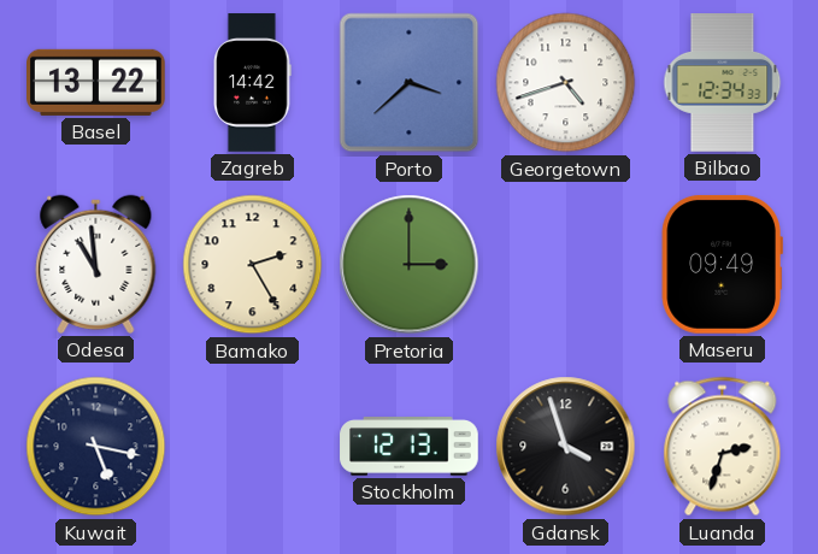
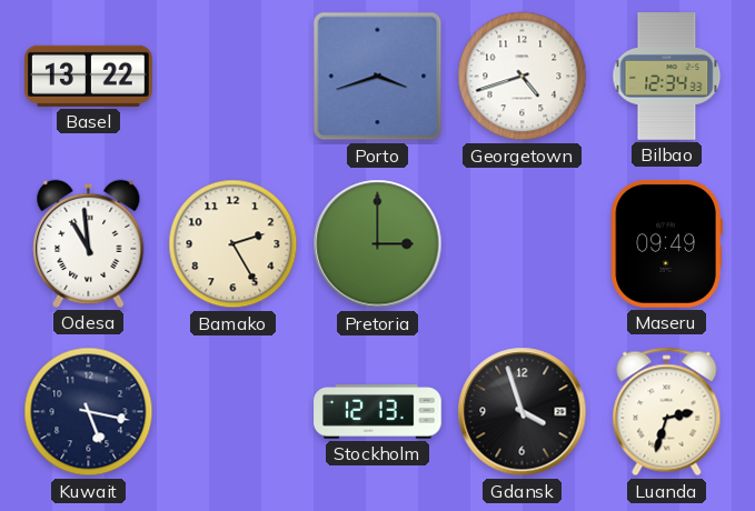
Zagreb: 14:42 -> none
Porto: 3:38 -> 3:42
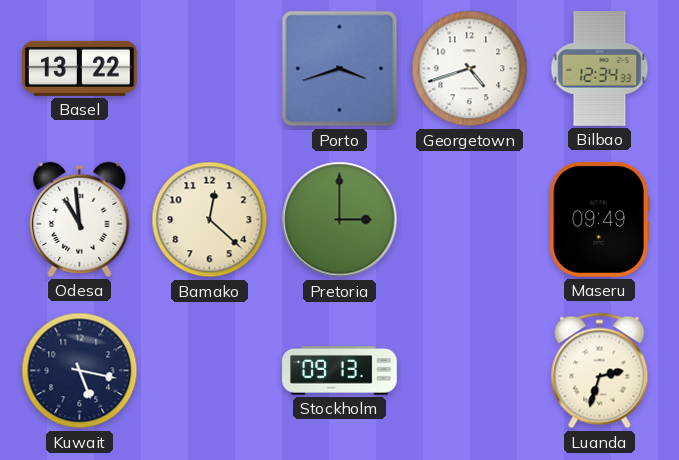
Bamako: 2:25 -> 12:22
Stockholm: 12:13 -> 09:13
Gdansk: 3:57 -> none
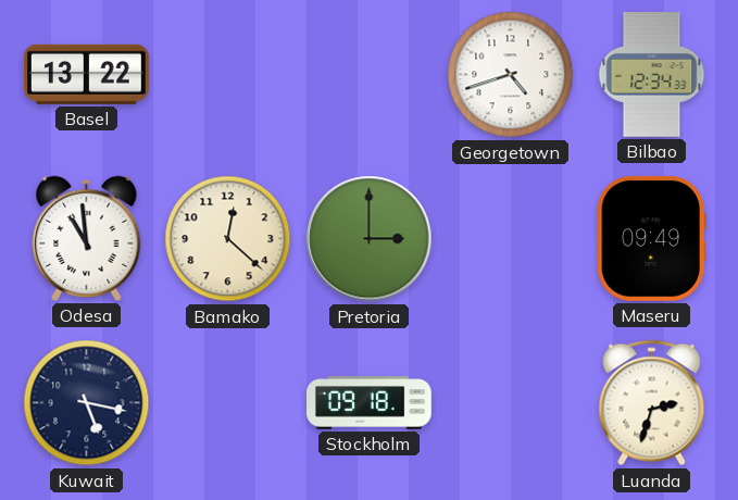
Porto: 3:42 -> none
Stockholm: 09:13 -> 09:18
